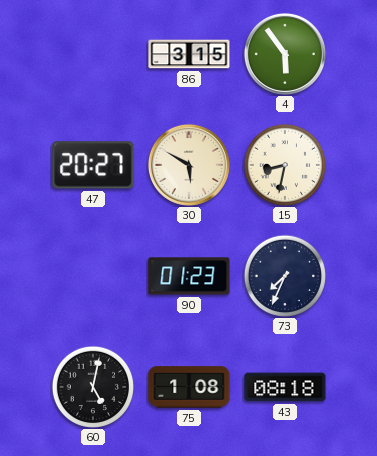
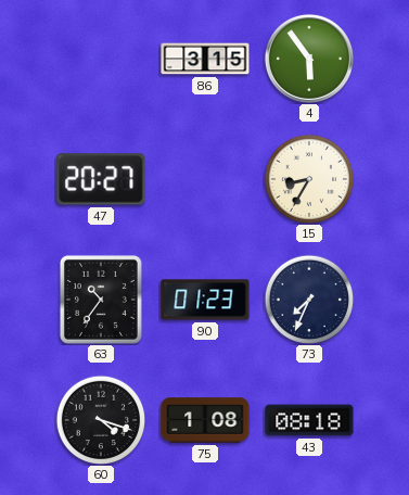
30: 5:50 -> none
15: 8:32 -> 8:35
63: none -> 10:36
60: 5:02 -> 4:18
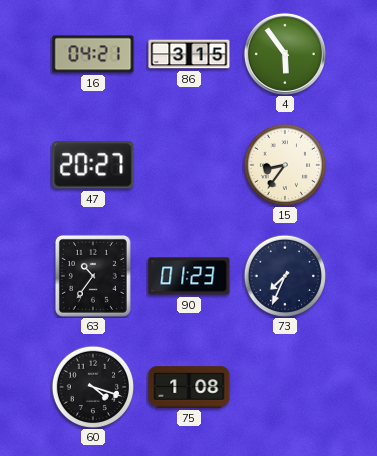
16: none -> 04:21
15: 8:35 -> 8:36
43: 08:18 -> none
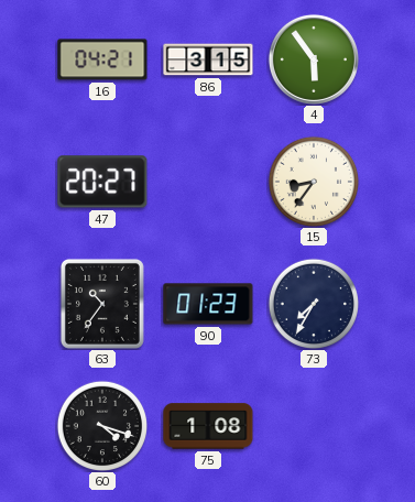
73: 7:34 -> 7:35
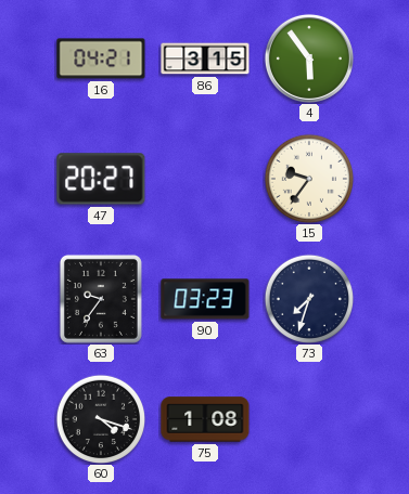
15: 8:36 -> 9:36
63: 10:36 -> 9:36
90: 01:23 -> 03:23
73: 7:35 -> 7:33
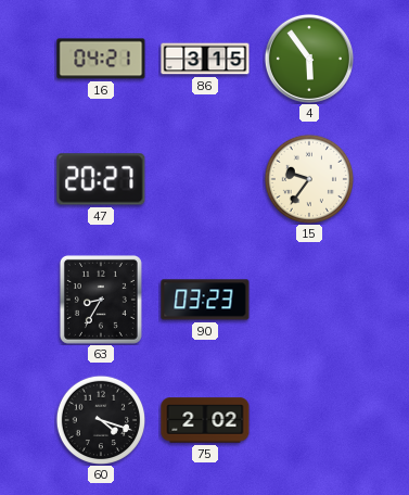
63: 9:36 -> 8:35
73: 7:33 -> none
75: 1:08 -> 2:02
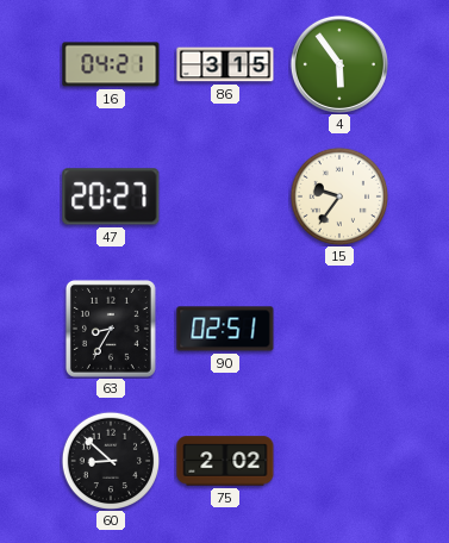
90: 03:23 -> 02:51
60: 4:18 -> 8:52
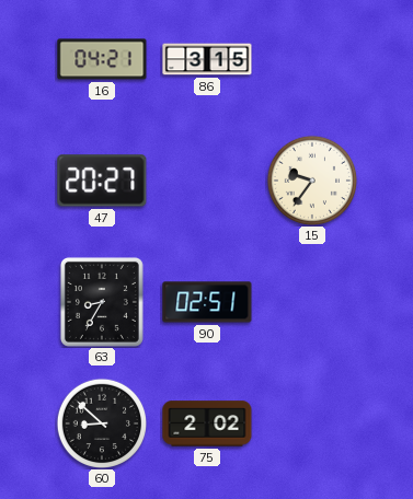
4: 5:54 -> none
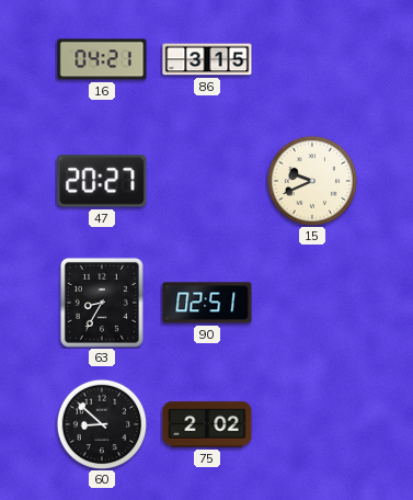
15: 9:36 -> 9:41
